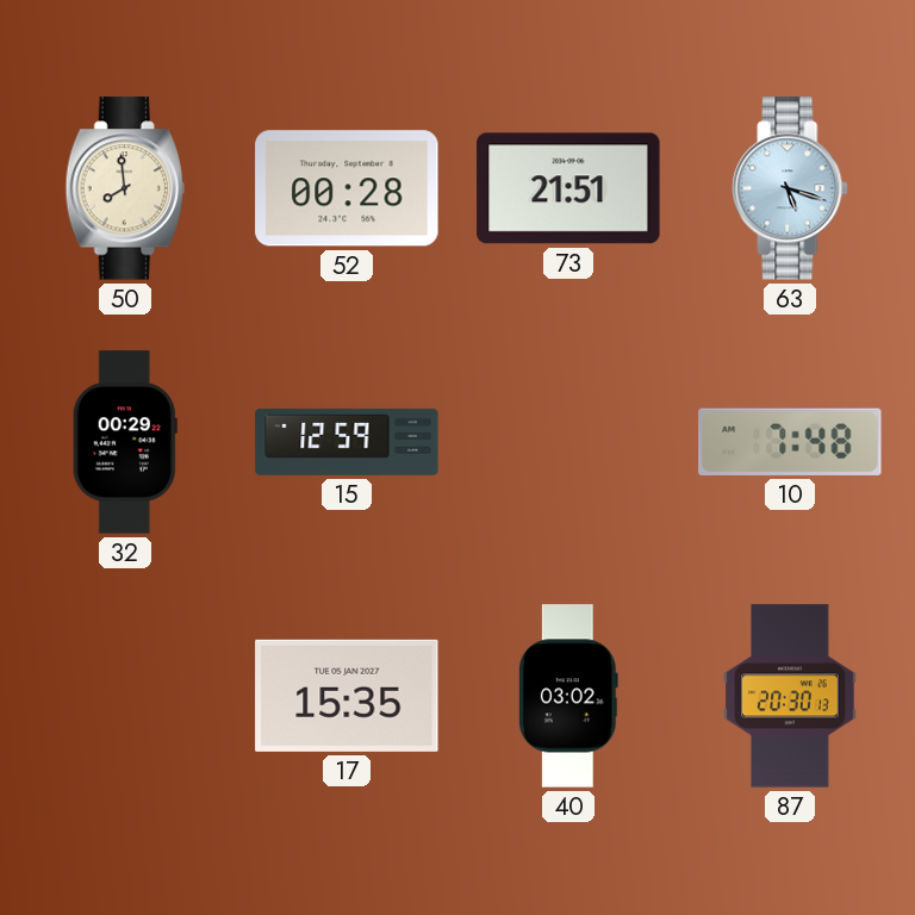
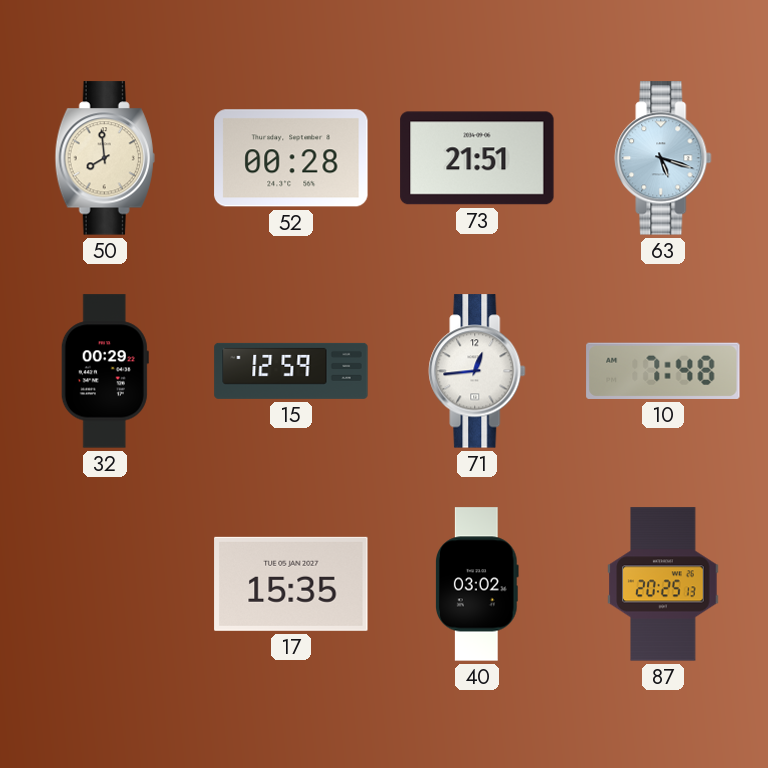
71: none -> 12:44
87: 20:30 -> 20:25
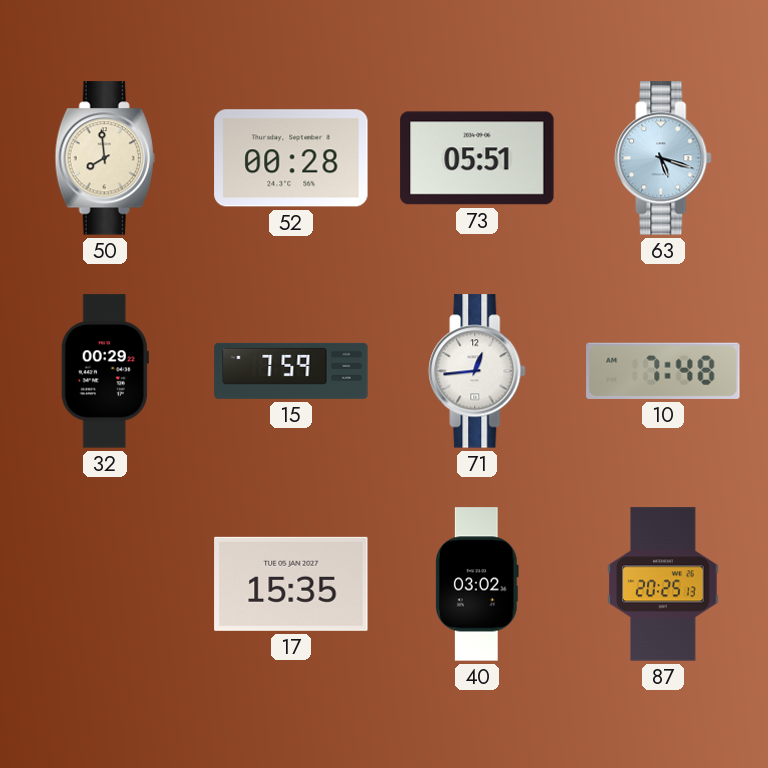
73: 21:51 -> 05:51
15: 12:59 -> 7:59
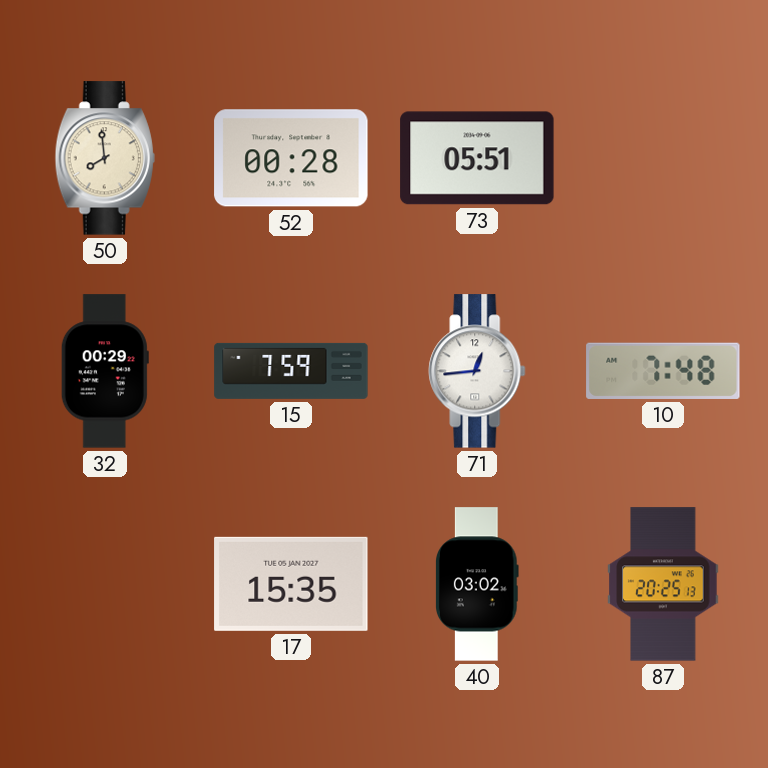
63: 5:18 -> none
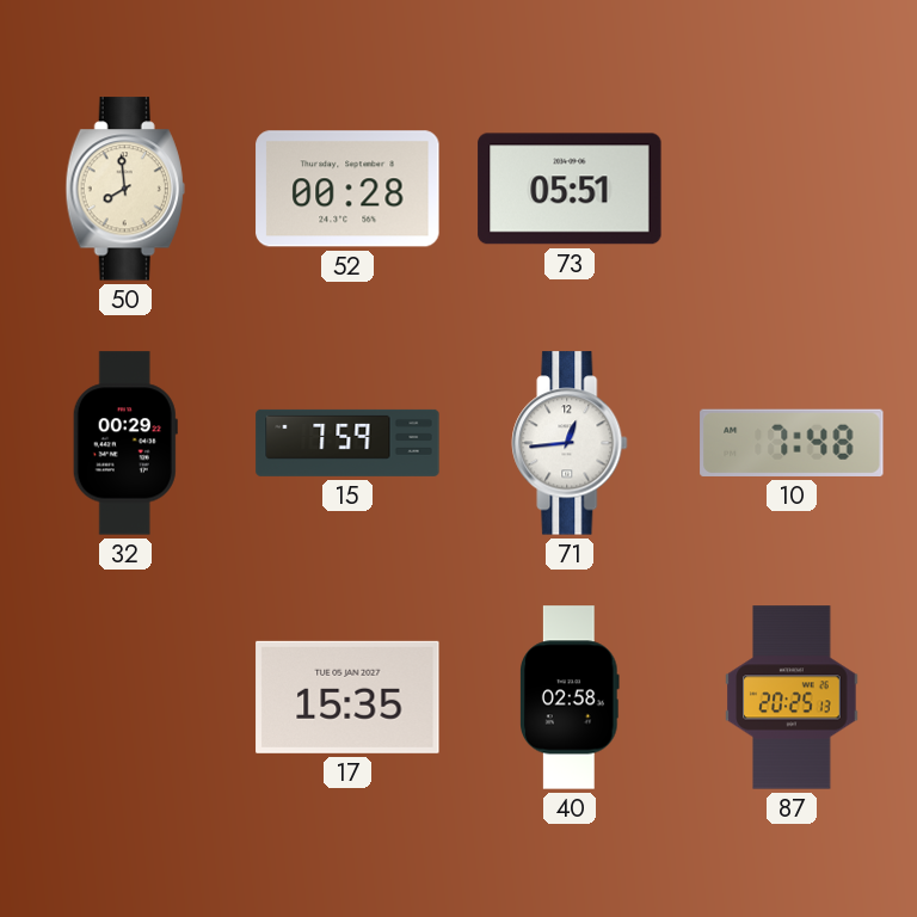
40: 03:02 -> 02:58
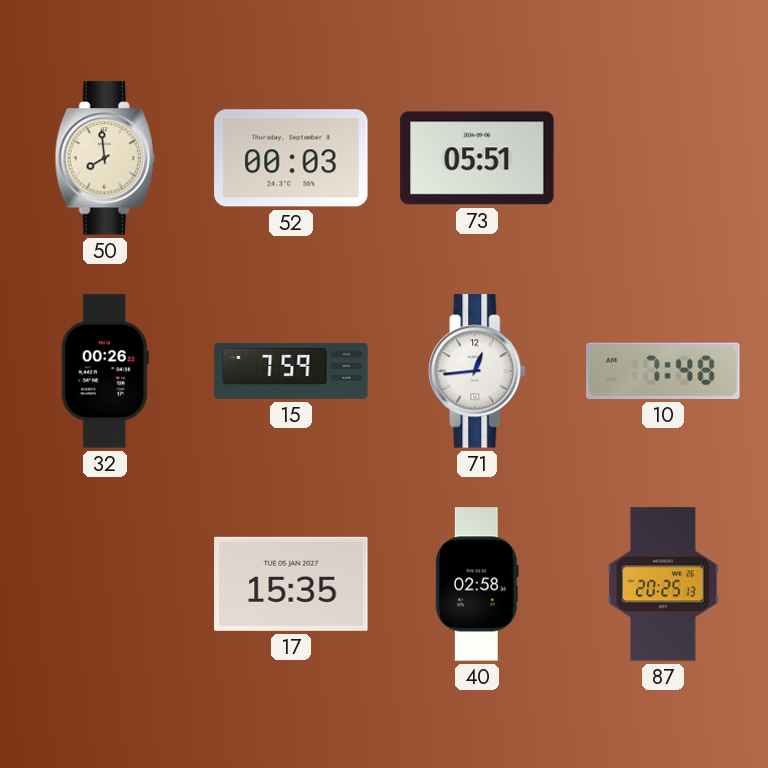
52: 00:28 -> 00:03
32: 00:29 -> 00:26
